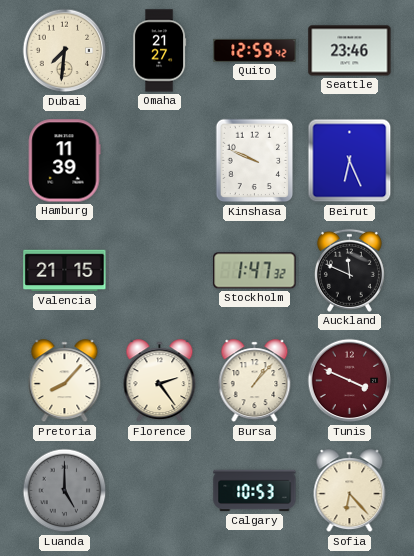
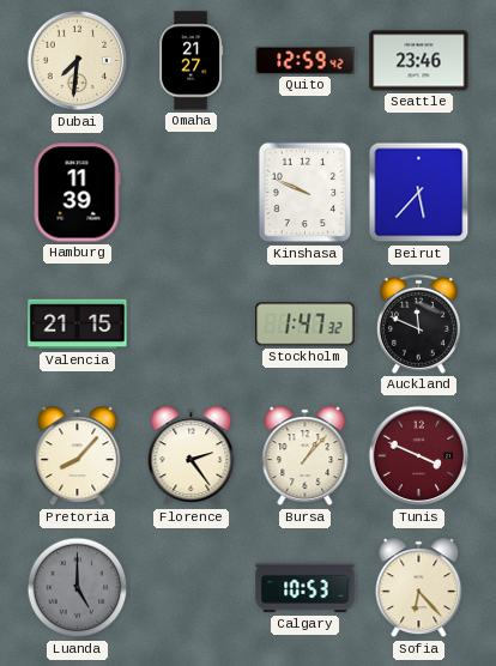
Beirut: 6:26 -> 5:37
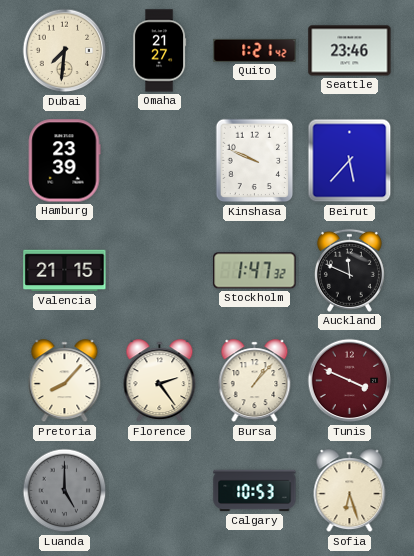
Quito: 12:59 -> 1:21
Hamburg: 11:39 -> 23:39
Sofia: 6:23 -> 6:27
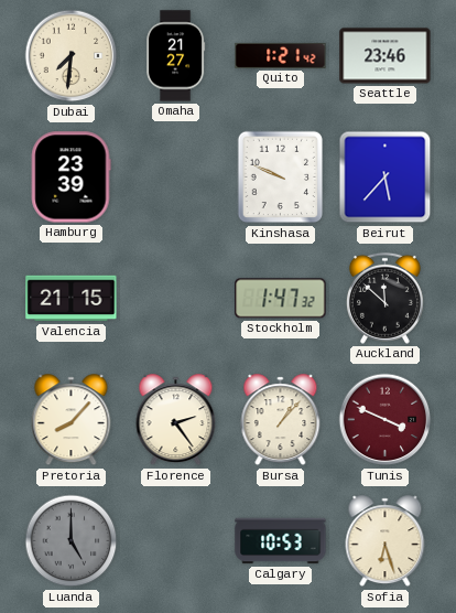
Auckland: 11:49 -> 11:52
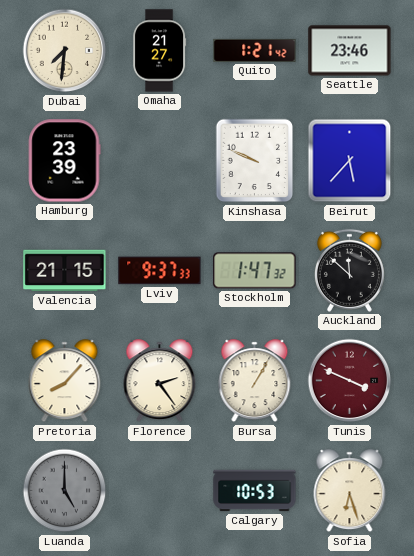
Lviv: none -> 9:37
Bursa: 1:07 -> 1:05
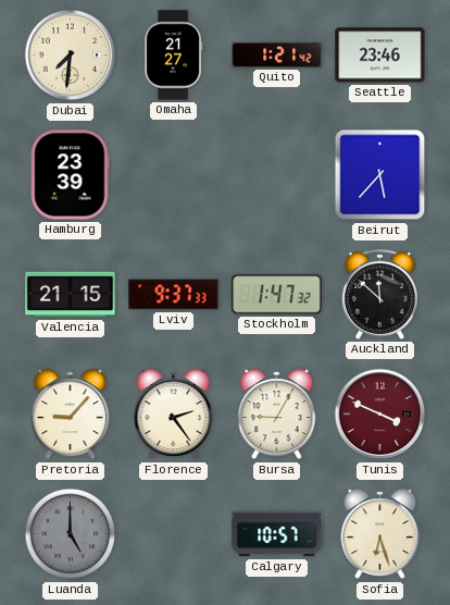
Kinshasa: 9:49 -> none
Pretoria: 8:07 -> 9:07
Bursa: 1:05 -> 9:05
Calgary: 10:53 -> 10:57
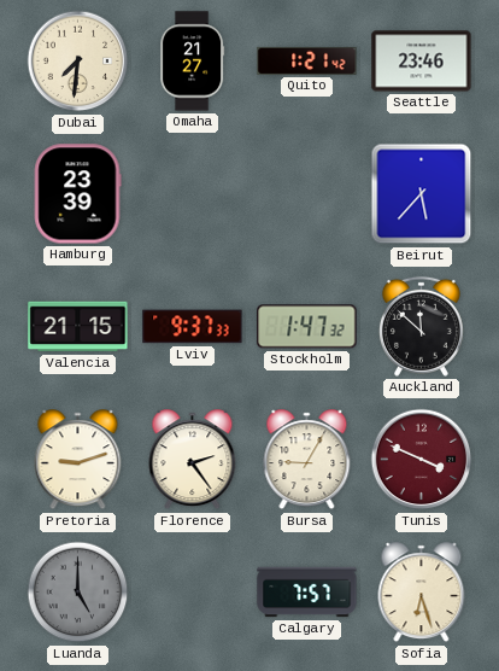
Pretoria: 9:07 -> 9:12
Calgary: 10:57 -> 7:57
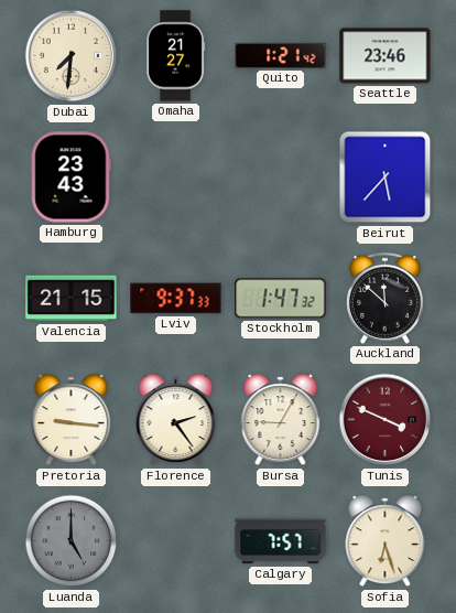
Hamburg: 23:39 -> 23:43
Pretoria: 9:12 -> 9:16
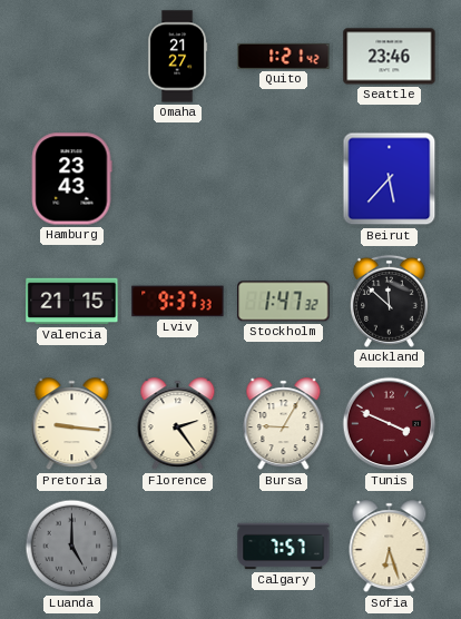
Dubai: 7:31 -> none
